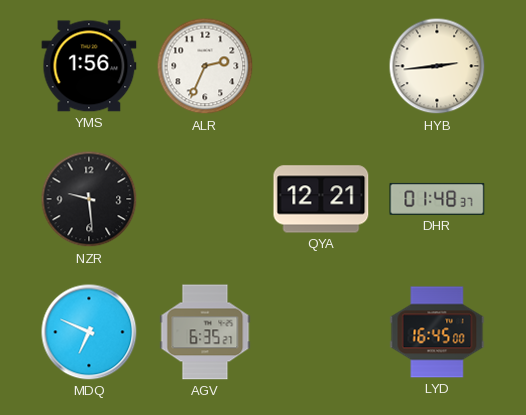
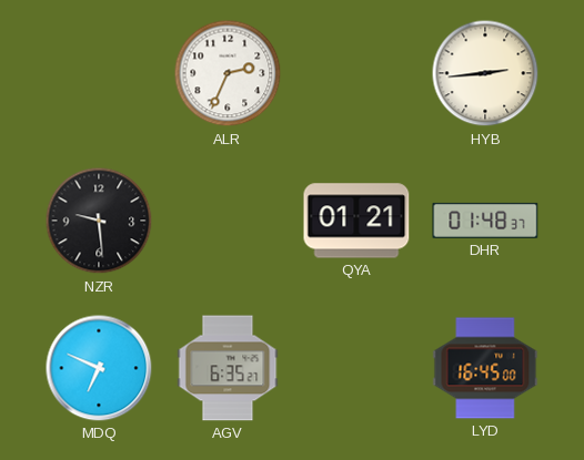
YMS: 1:56 -> none
QYA: 12:21 -> 01:21
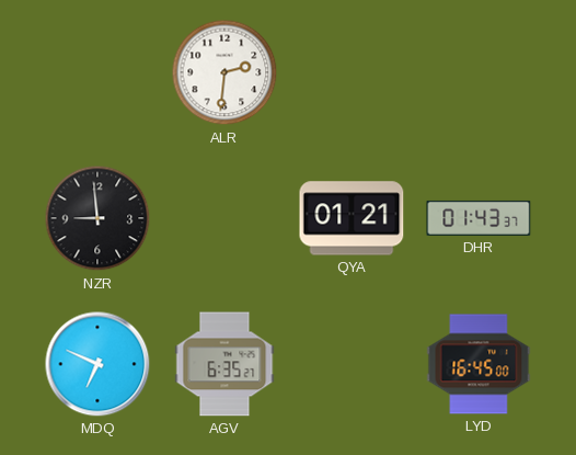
ALR: 2:34 -> 2:31
HYB: 2:44 -> none
NZR: 9:29 -> 8:59
DHR: 01:48 -> 01:43
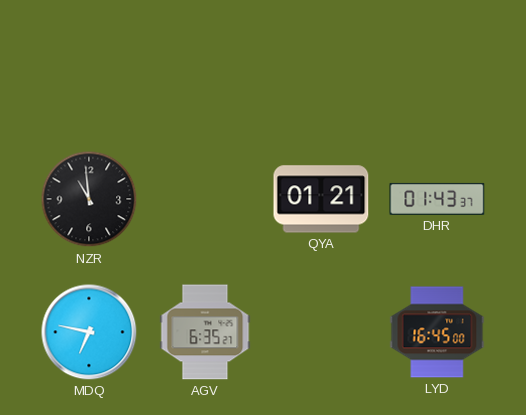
ALR: 2:31 -> none
NZR: 8:59 -> 10:59
MDQ: 6:49 -> 6:47
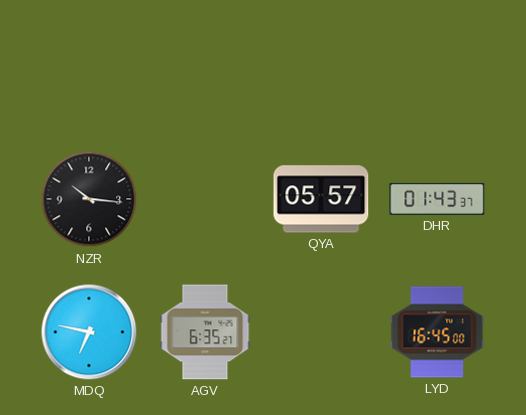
NZR: 10:59 -> 10:16
QYA: 01:21 -> 05:57
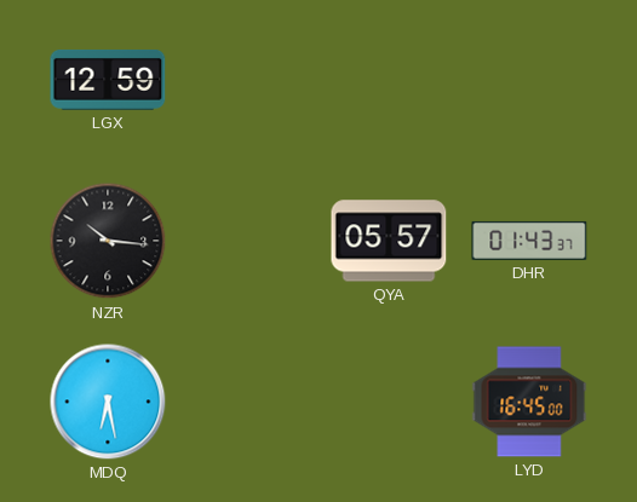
LGX: none -> 12:59
MDQ: 6:47 -> 6:28
AGV: 6:35 -> none
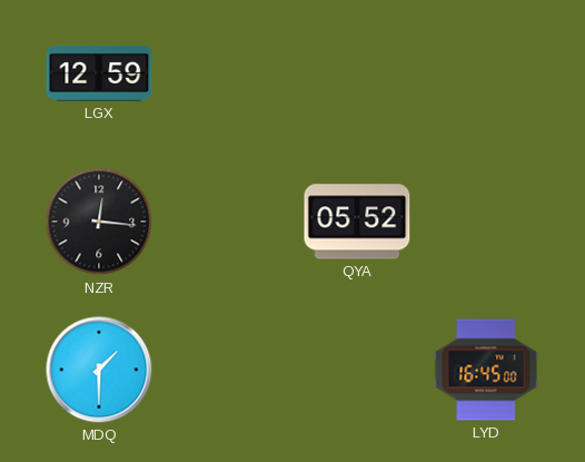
NZR: 10:16 -> 12:16
QYA: 05:57 -> 05:52
DHR: 01:43 -> none
MDQ: 6:28 -> 1:30
